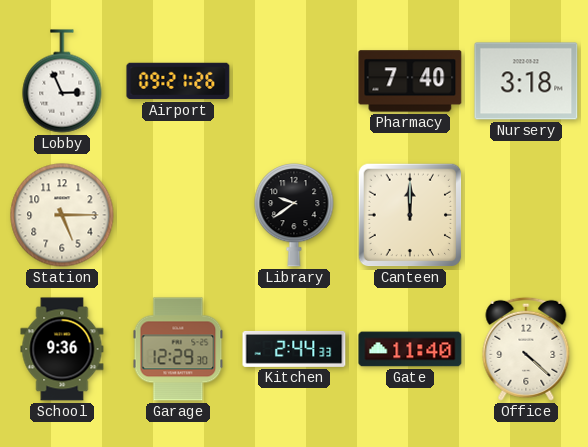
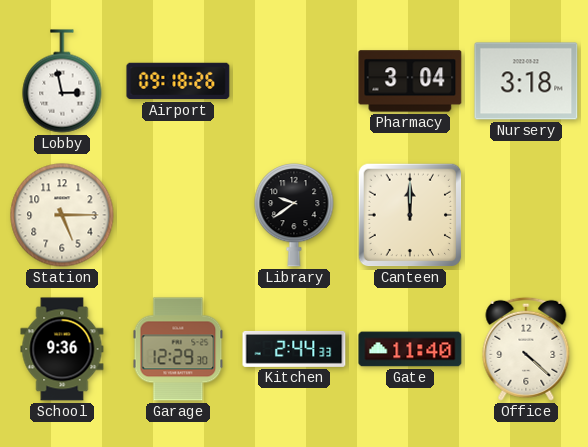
Lobby: 2:56 -> 2:58
Airport: 09:21 -> 09:18
Pharmacy: 7:40 -> 3:04
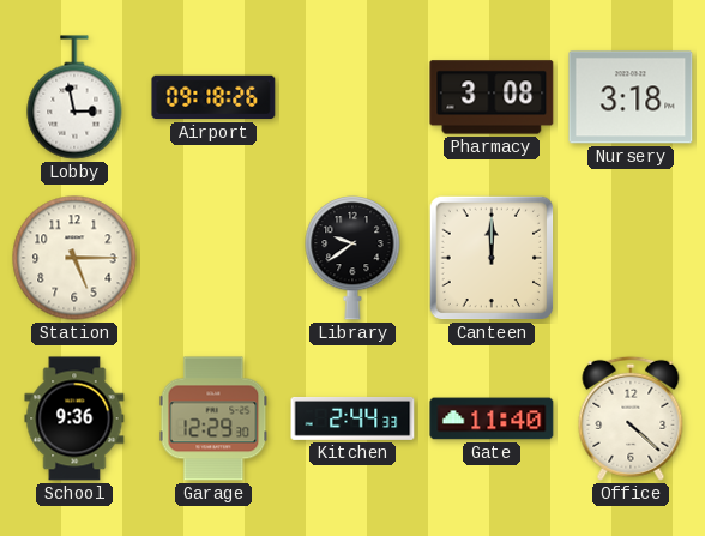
Pharmacy: 3:04 -> 3:08
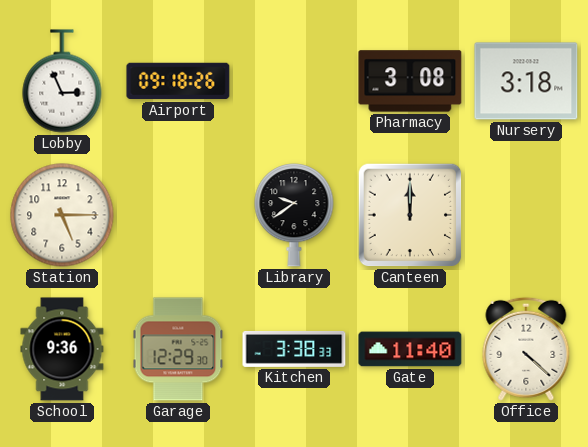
Lobby: 2:58 -> 2:56
Kitchen: 2:44 -> 3:38
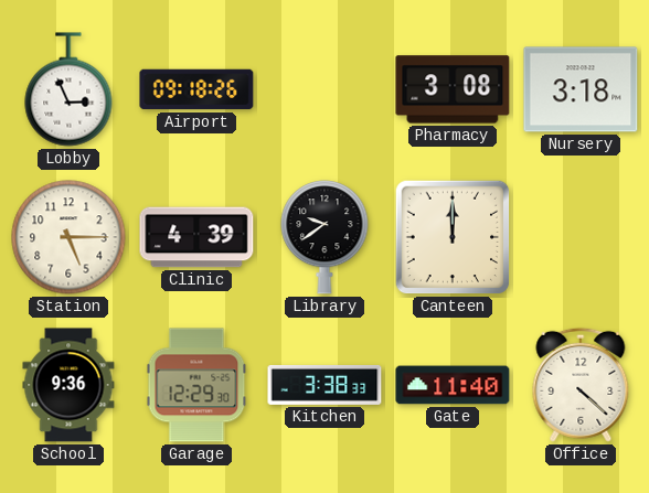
Clinic: none -> 4:39
